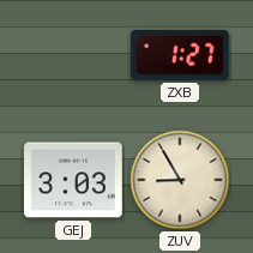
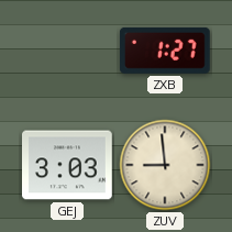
ZUV: 8:55 -> 8:59
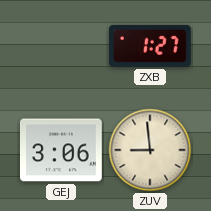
GEJ: 3:03 -> 3:06
